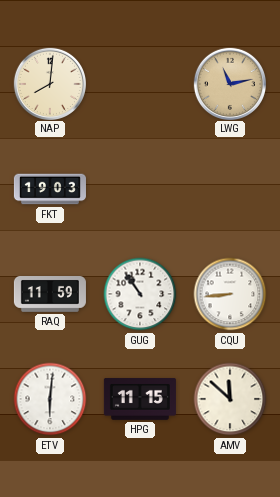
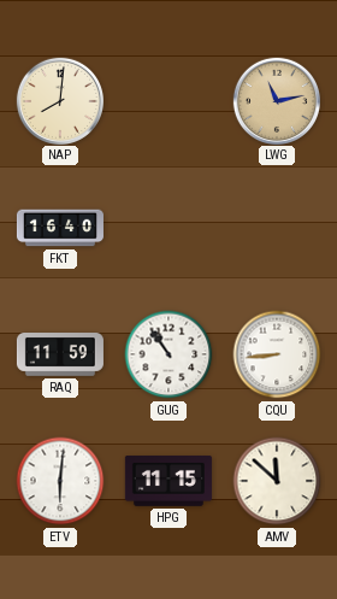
FKT: 19:03 -> 16:40
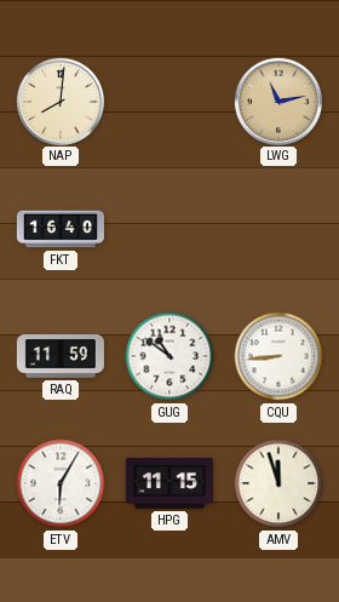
GUG: 10:54 -> 10:51
ETV: 6:01 -> 6:05
AMV: 11:52 -> 11:57
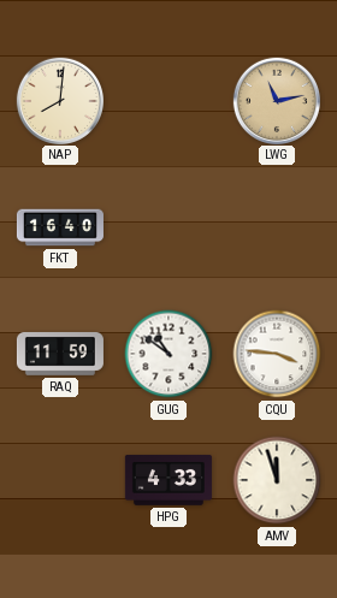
CQU: 8:44 -> 3:46
ETV: 6:05 -> none
HPG: 11:15 -> 4:33
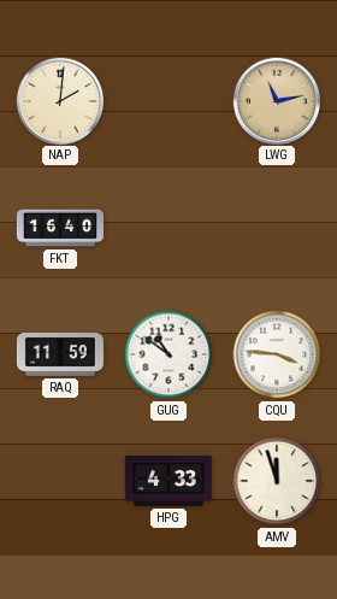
NAP: 8:01 -> 2:01
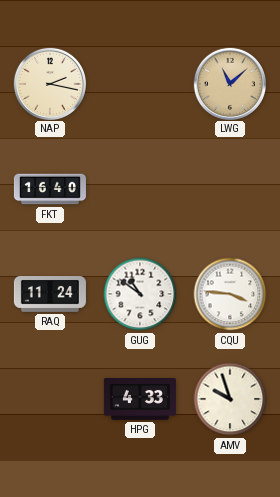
NAP: 2:01 -> 2:17
LWG: 11:13 -> 11:08
RAQ: 11:59 -> 11:24
AMV: 11:57 -> 9:57
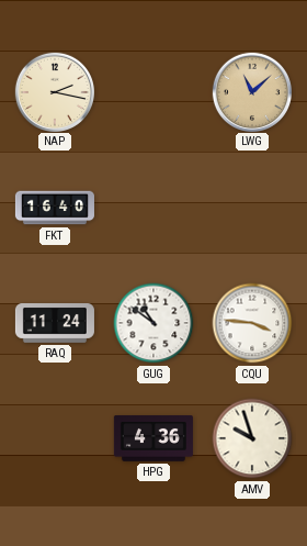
HPG: 4:33 -> 4:36
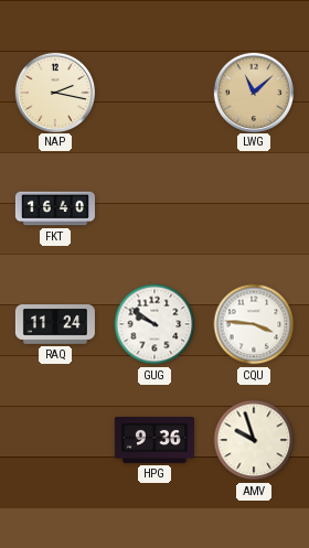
GUG: 10:51 -> 9:51
HPG: 4:36 -> 9:36
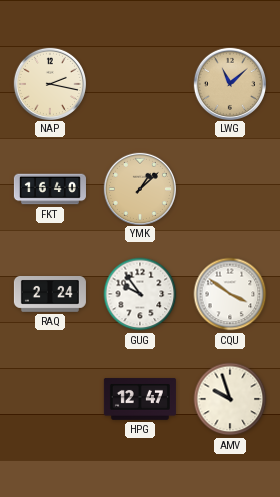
YMK: none -> 1:08
RAQ: 11:24 -> 2:24
GUG: 9:51 -> 9:54
CQU: 3:46 -> 3:51
HPG: 9:36 -> 12:47
